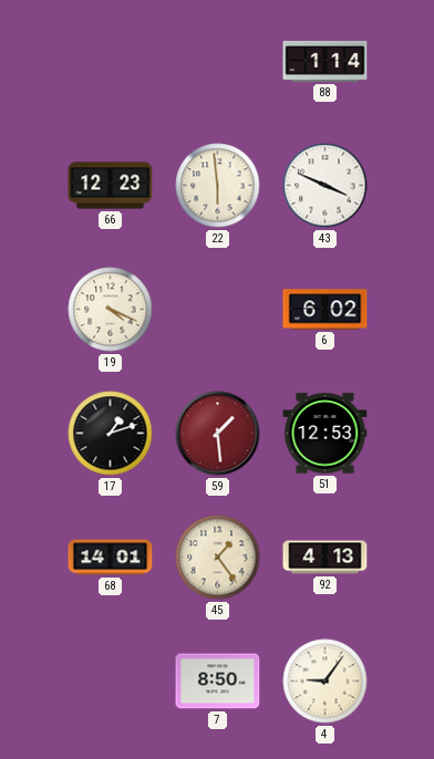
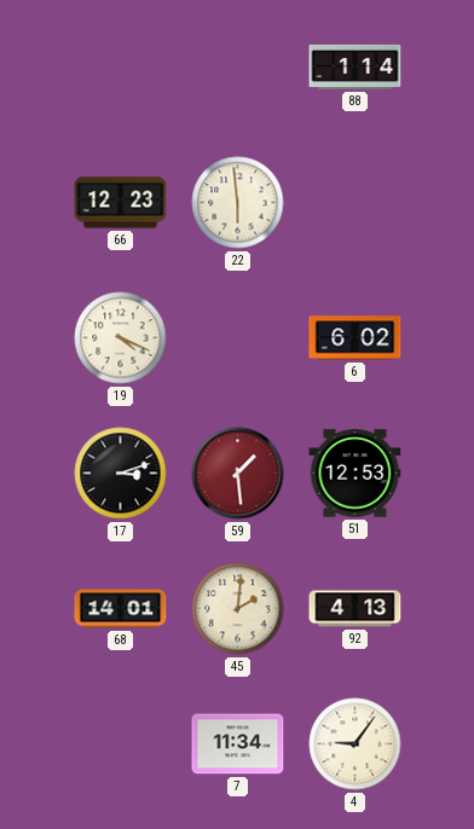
43: 3:49 -> none
17: 1:12 -> 3:12
45: 1:24 -> 2:01
7: 8:50 -> 11:34
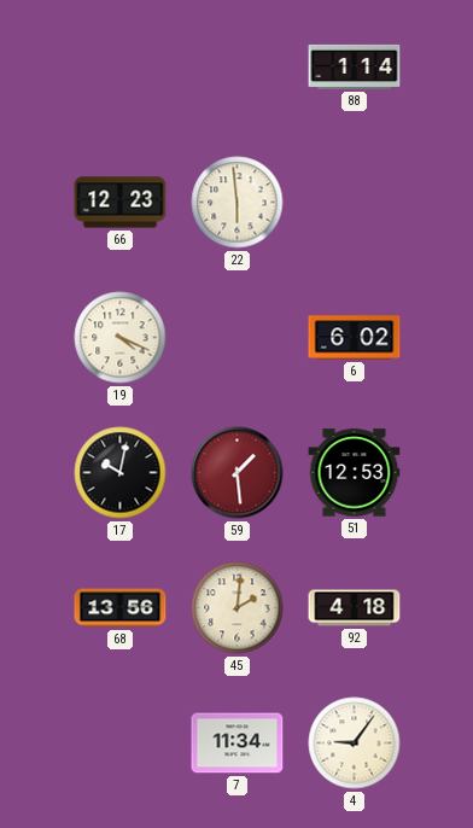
17: 3:12 -> 10:02
68: 14:01 -> 13:56
92: 4:13 -> 4:18
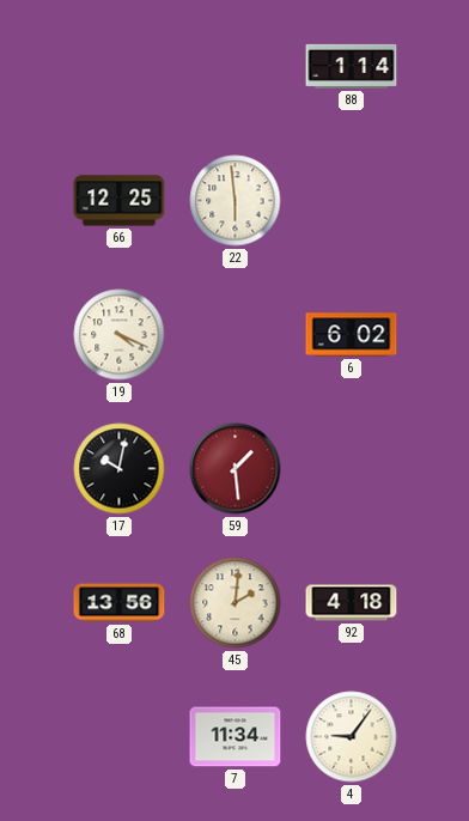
66: 12:23 -> 12:25
51: 12:53 -> none
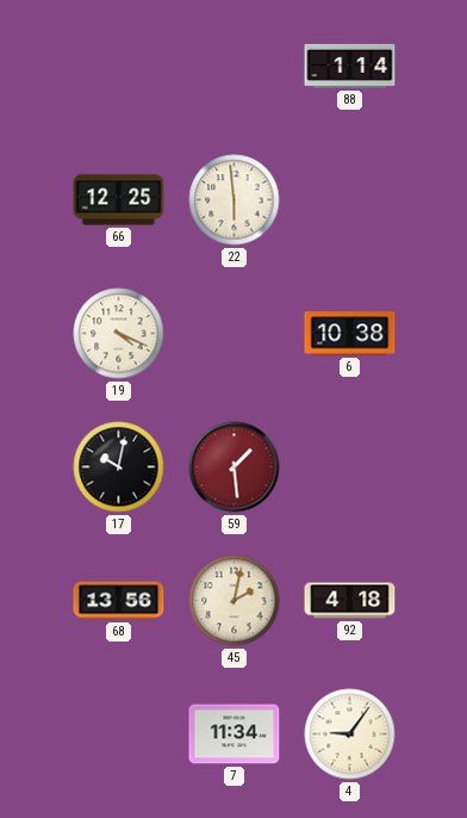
6: 6:02 -> 10:38
45: 2:01 -> 2:02
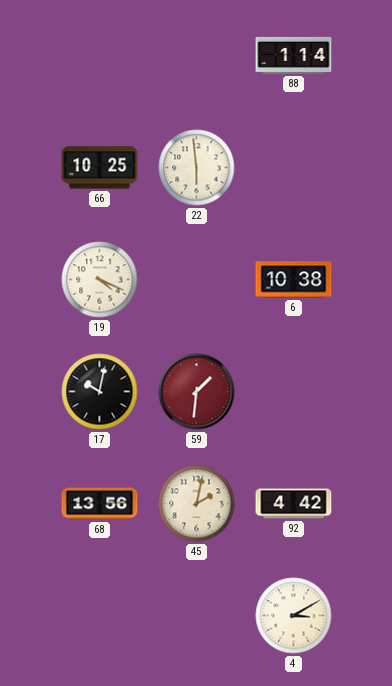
66: 12:25 -> 10:25
59: 1:29 -> 1:31
92: 4:18 -> 4:42
7: 11:34 -> none
4: 9:06 -> 3:10
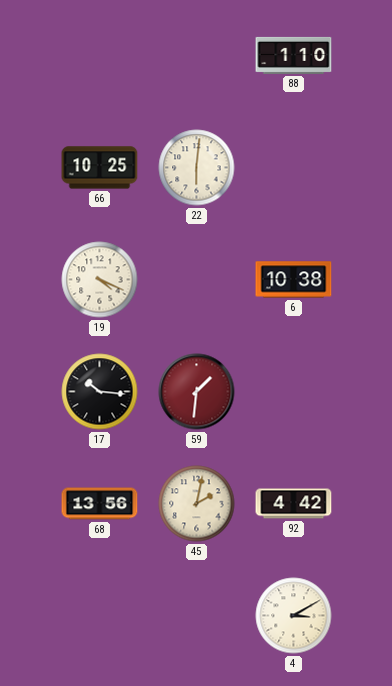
88: 1:14 -> 1:10
22: 5:59 -> 6:01
17: 10:02 -> 10:16
